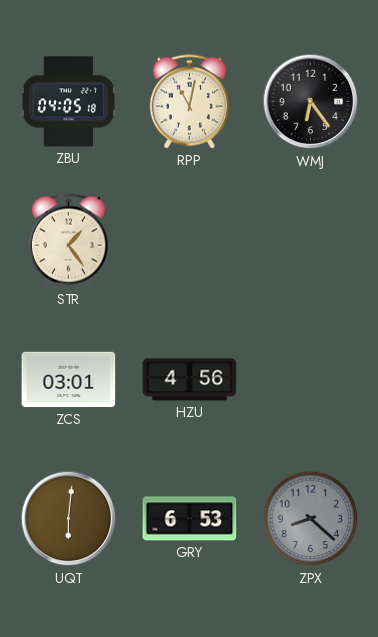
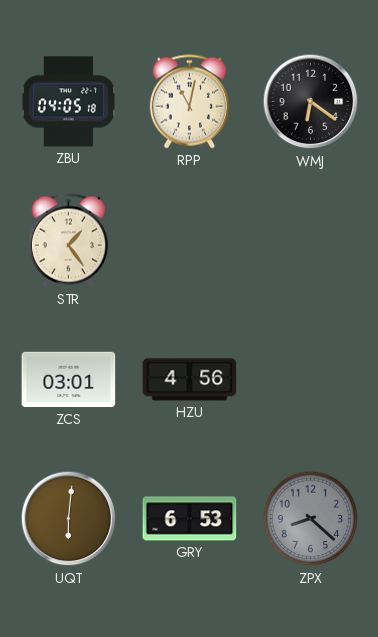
WMJ: 6:24 -> 6:21
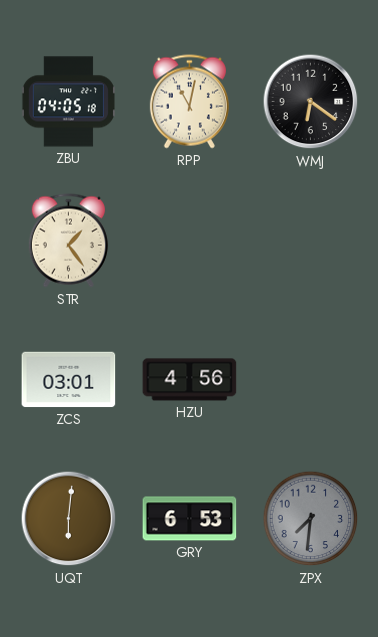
ZPX: 8:22 -> 7:31
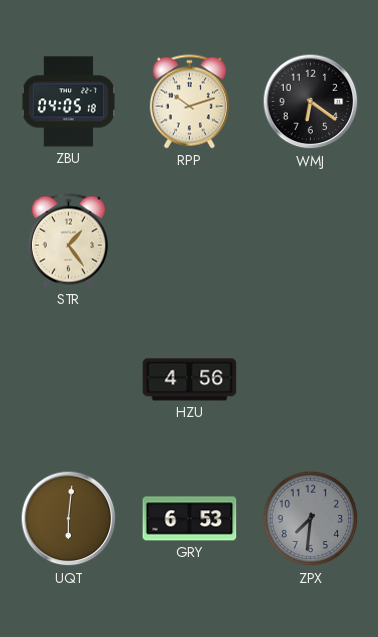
RPP: 11:02 -> 10:12
ZCS: 03:01 -> none
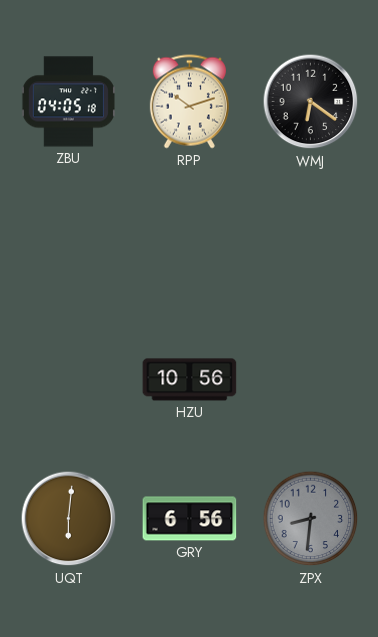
STR: 1:24 -> none
HZU: 4:56 -> 10:56
GRY: 6:53 -> 6:56
ZPX: 7:31 -> 8:31
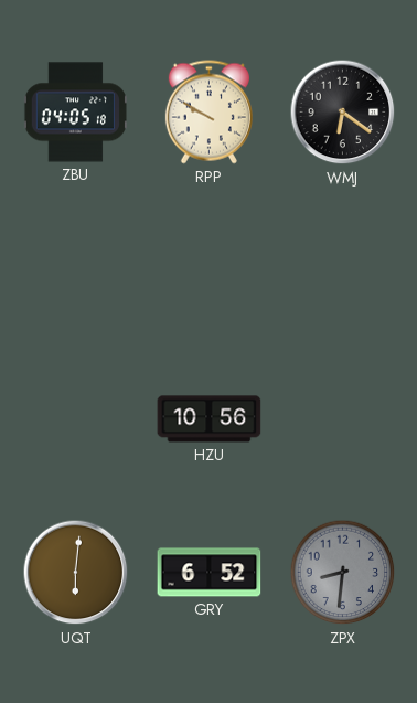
RPP: 10:12 -> 9:50
GRY: 6:56 -> 6:52
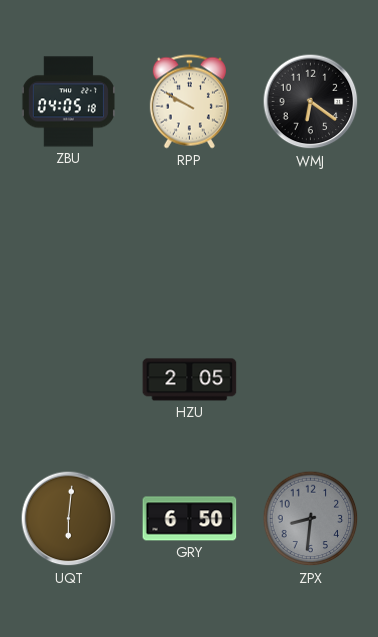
HZU: 10:56 -> 2:05
GRY: 6:52 -> 6:50
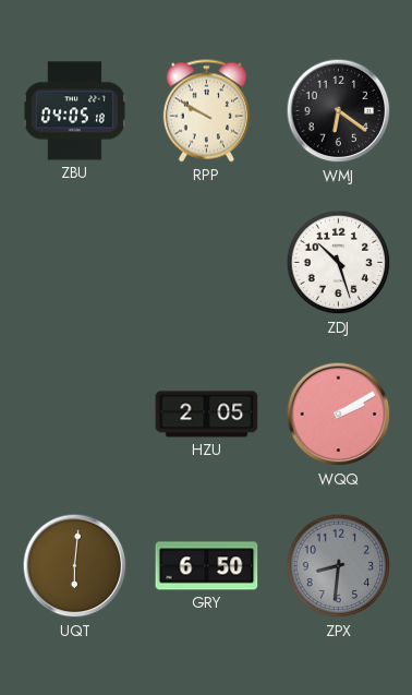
ZDJ: none -> 10:27
WQQ: none -> 2:10
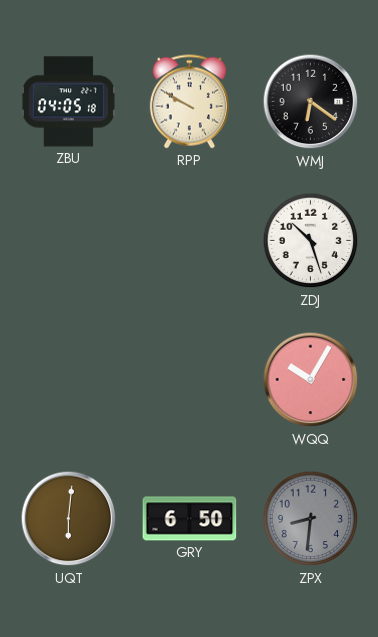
HZU: 2:05 -> none
WQQ: 2:10 -> 10:05
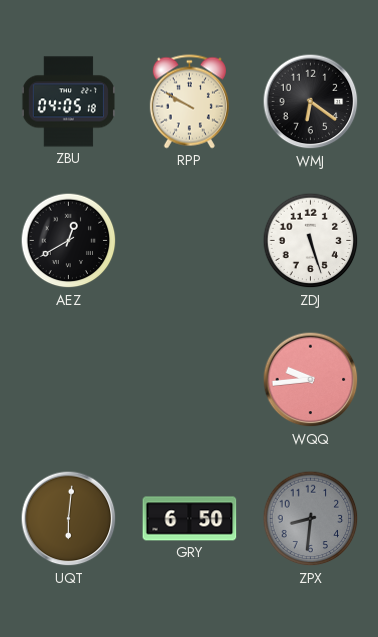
AEZ: none -> 12:40
ZDJ: 10:27 -> 5:27
WQQ: 10:05 -> 9:44
